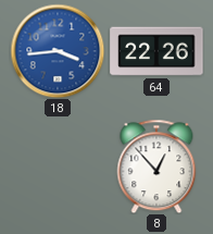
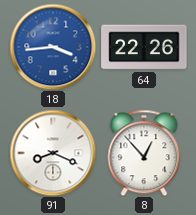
91: none -> 8:19
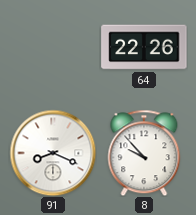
18: 3:44 -> none
8: 12:53 -> 9:53
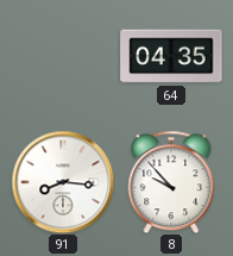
64: 22:26 -> 04:35
91: 8:19 -> 8:16
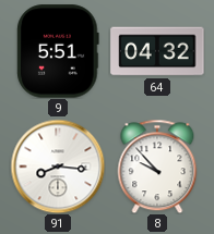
9: none -> 5:51
64: 04:35 -> 04:32
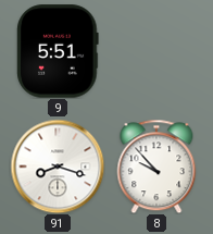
64: 04:32 -> none
91: 8:16 -> 8:18
